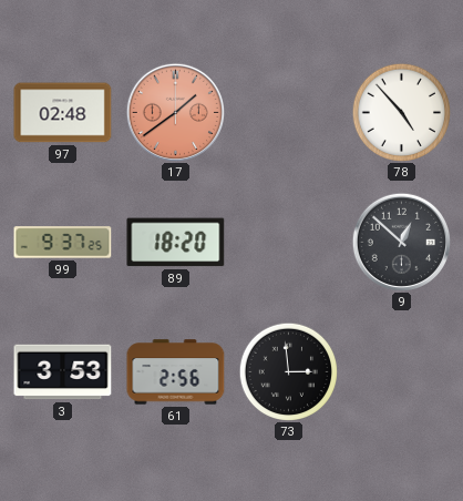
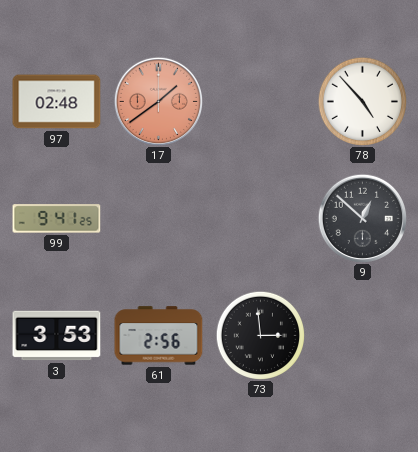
99: 9:37 -> 9:41
89: 18:20 -> none
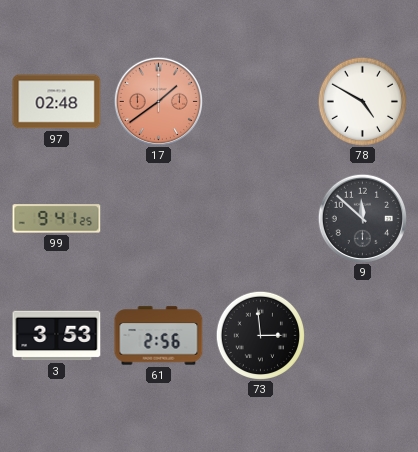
78: 4:53 -> 4:50
9: 12:52 -> 11:52
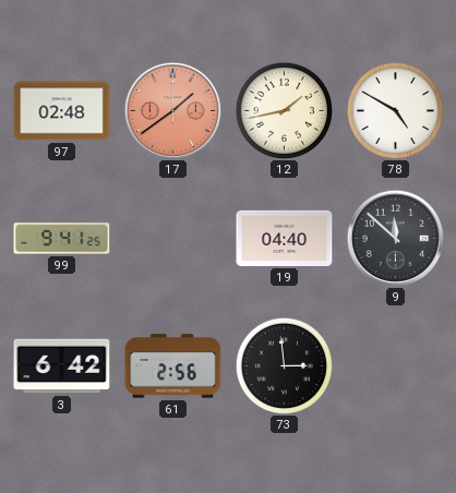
12: none -> 1:43
19: none -> 04:40
3: 3:53 -> 6:42
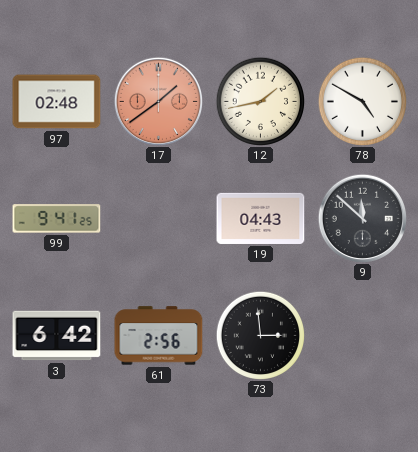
19: 04:40 -> 04:43
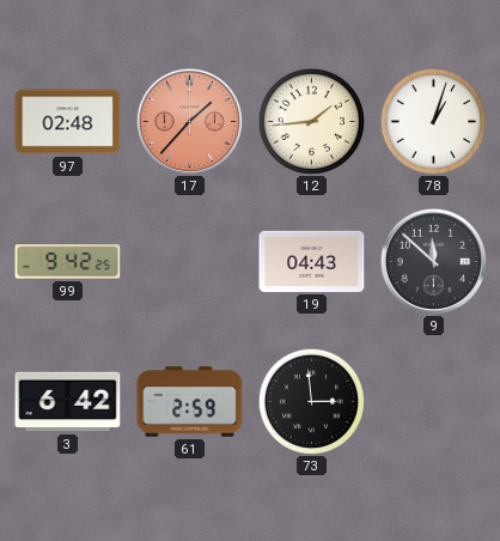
17: 1:39 -> 1:37
12: 1:43 -> 1:44
78: 4:50 -> 1:03
99: 9:41 -> 9:42
61: 2:56 -> 2:59
